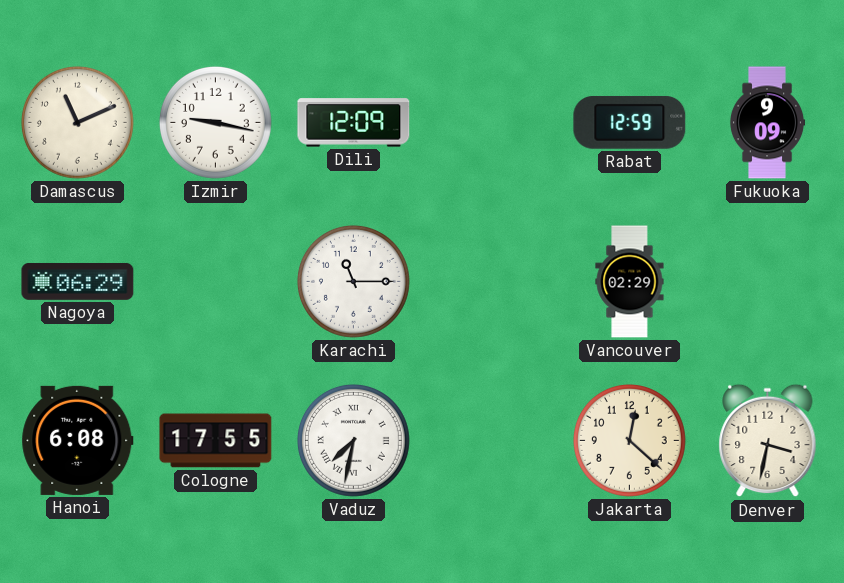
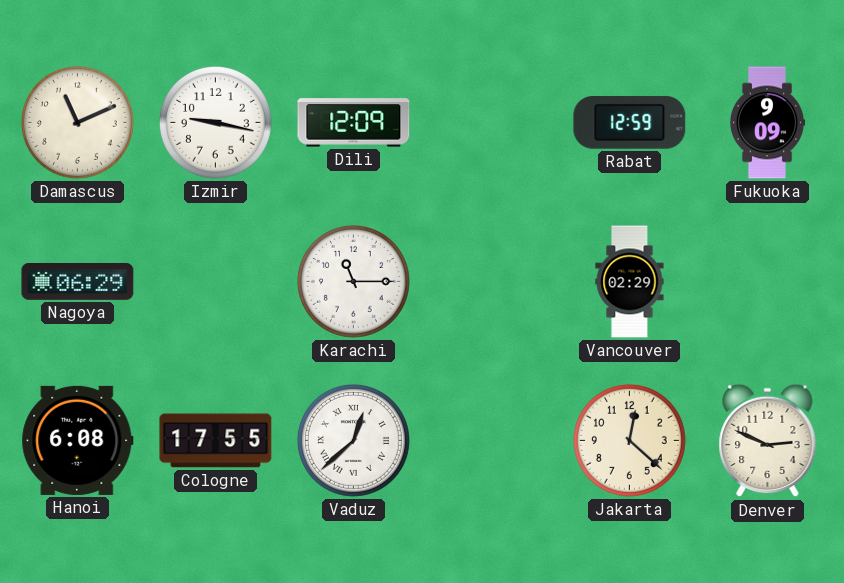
Vaduz: 7:32 -> 12:38
Denver: 3:32 -> 2:49
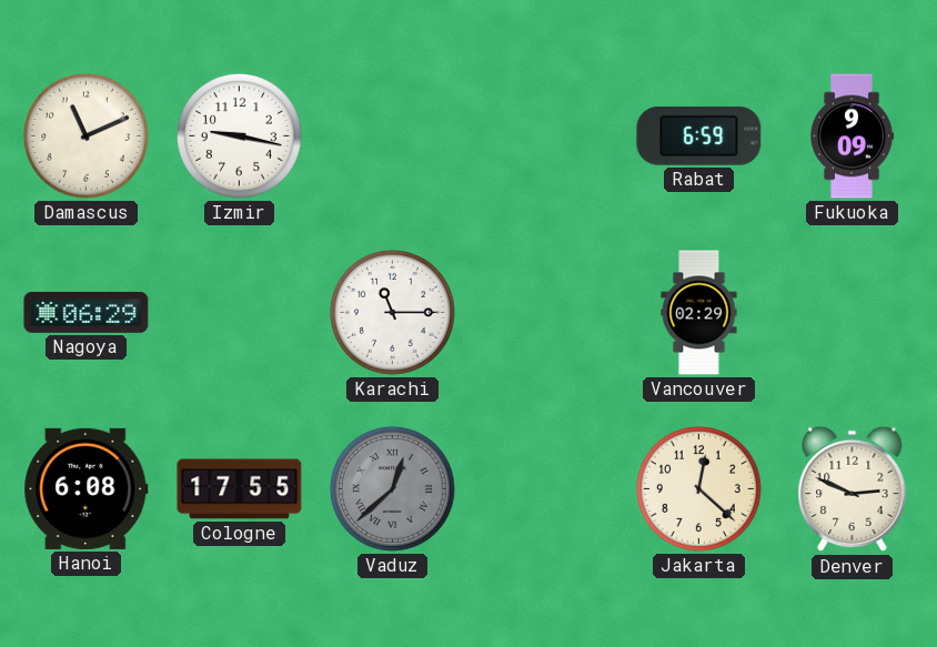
Dili: 12:09 -> none
Rabat: 12:59 -> 6:59
Vaduz dial: white -> grey
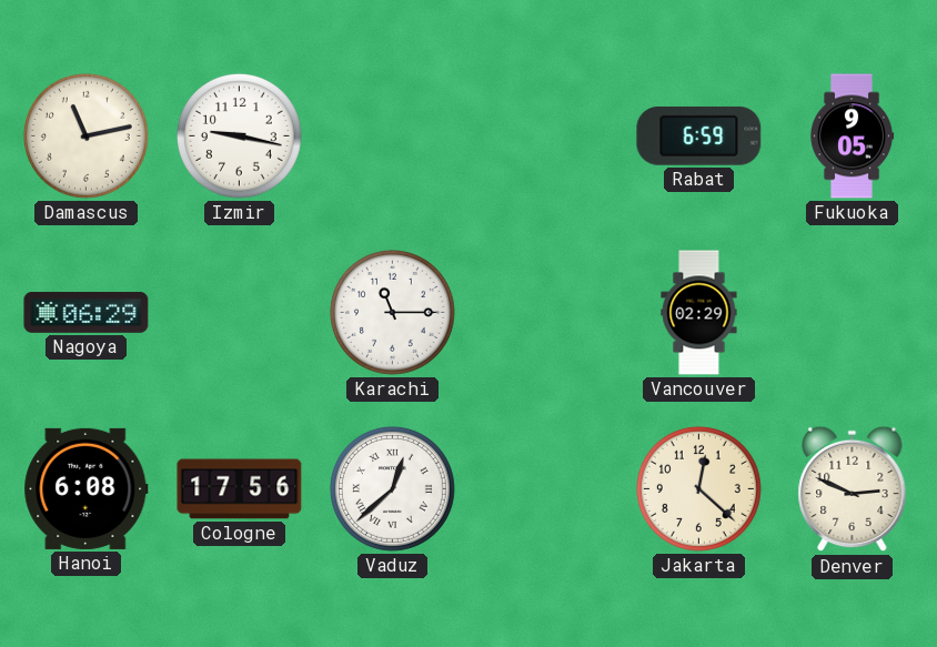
Damascus: 11:11 -> 11:13
Fukuoka: 9:09 -> 9:05
Cologne: 17:55 -> 17:56
Vaduz dial: grey -> white
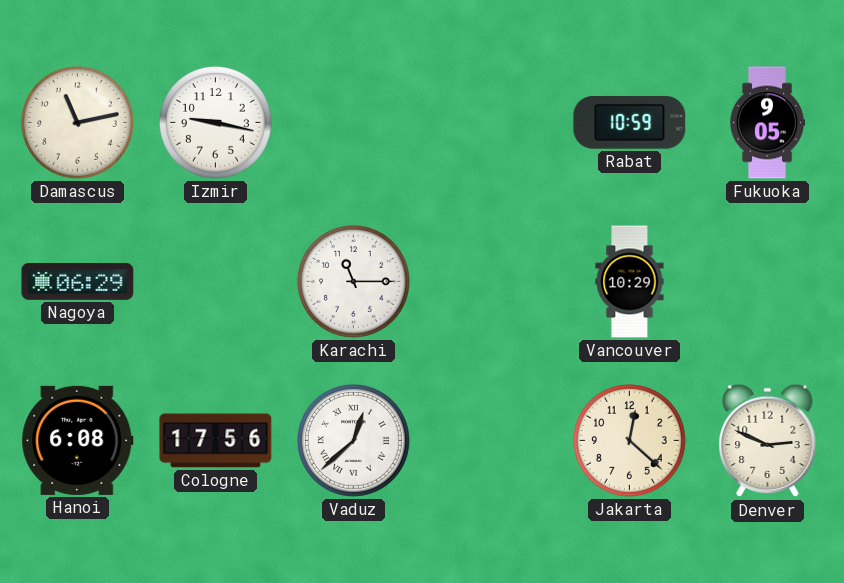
Rabat: 6:59 -> 10:59
Vancouver: 02:29 -> 10:29
